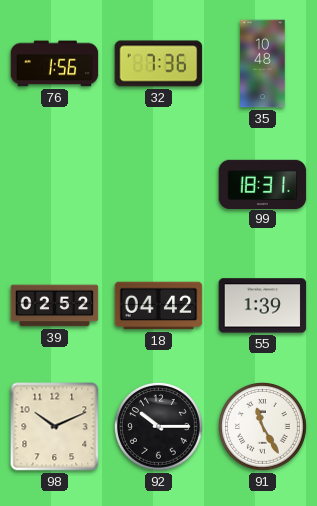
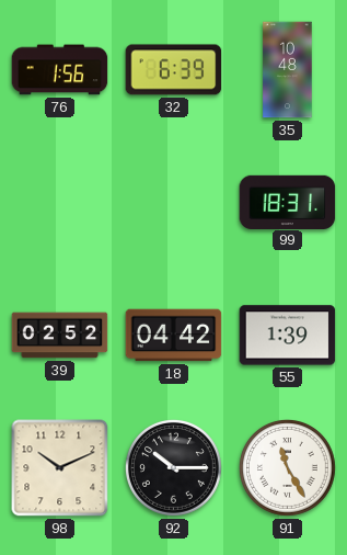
32: 7:36 -> 6:39
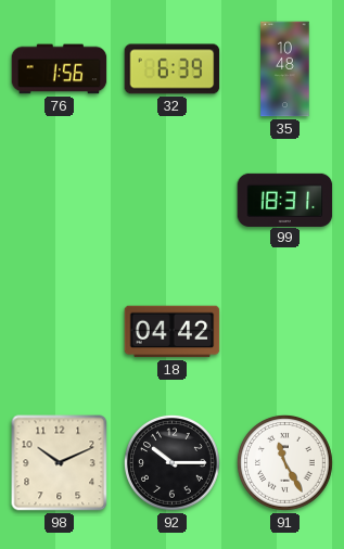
39: 02:52 -> none
55: 1:39 -> none
